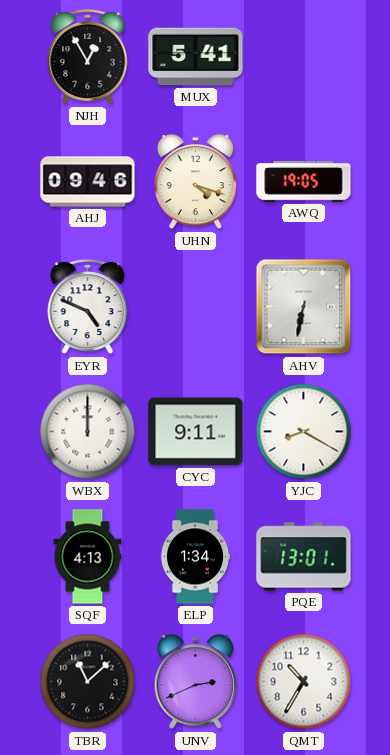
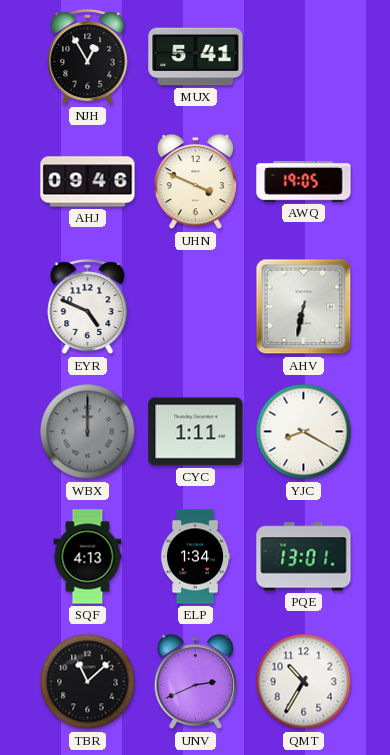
UHN: 4:18 -> 3:49
WBX dial: white -> grey
CYC: 9:11 -> 1:11
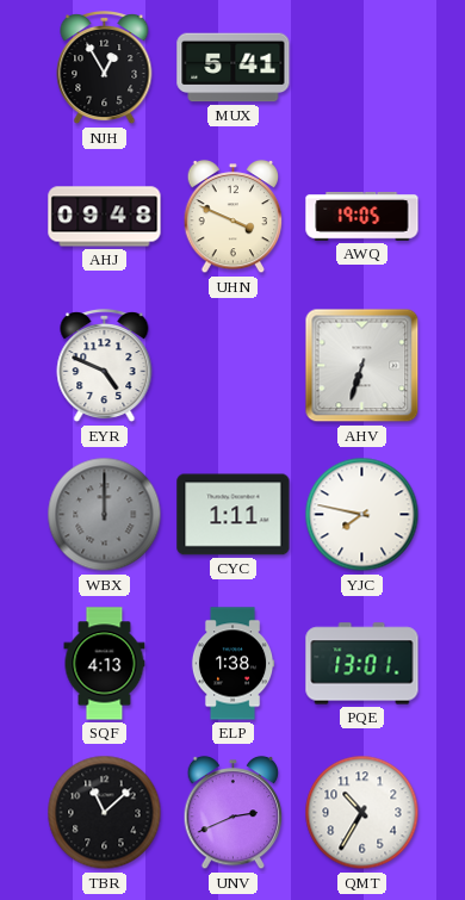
AHJ: 09:46 -> 09:48
AHV: 6:32 -> 6:33
YJC: 8:20 -> 7:47
ELP: 1:34 -> 1:38
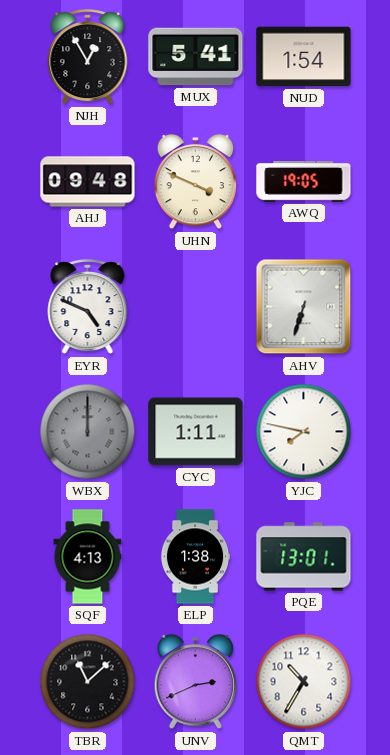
NUD: none -> 1:54
